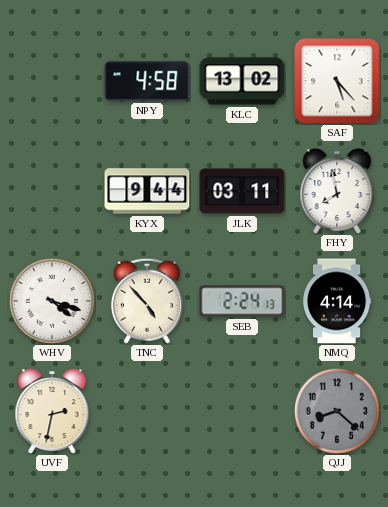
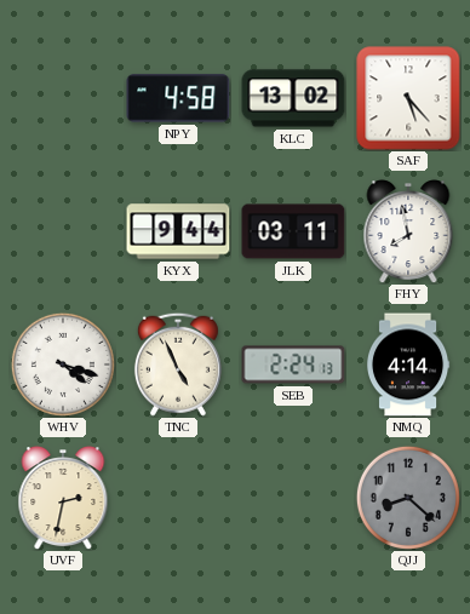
TNC: 4:53 -> 4:56
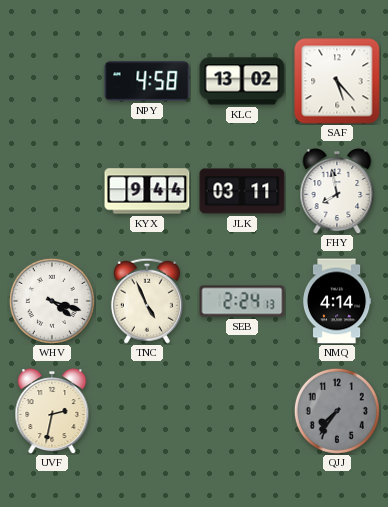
QJJ: 8:22 -> 7:36
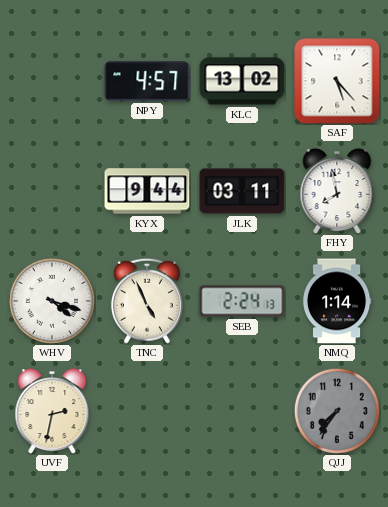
NPY: 4:58 -> 4:57
NMQ: 4:14 -> 1:14
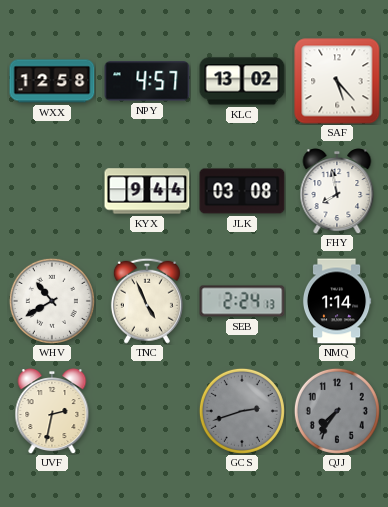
WXX: none -> 12:58
JLK: 03:11 -> 03:08
WHV: 4:18 -> 10:40
GCS: none -> 2:42
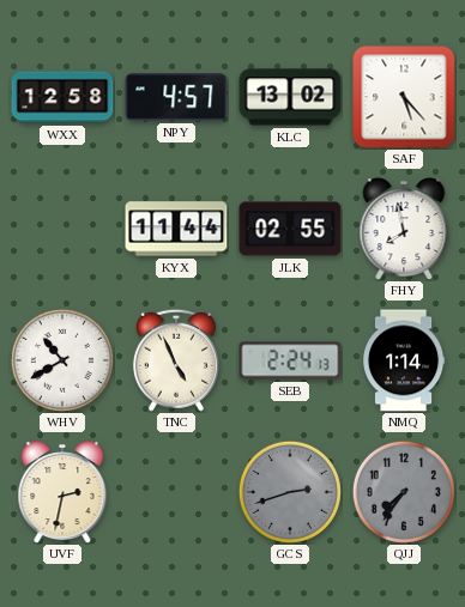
KYX: 9:44 -> 11:44
JLK: 03:08 -> 02:55
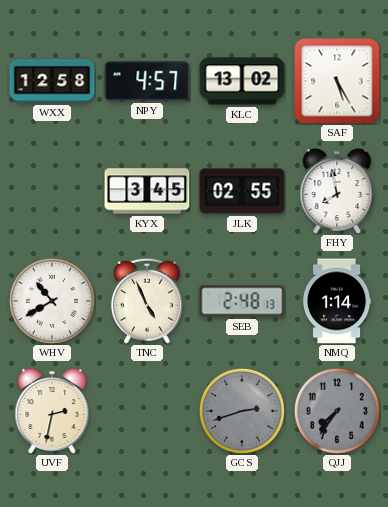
SAF: 5:23 -> 5:25
KYX: 11:44 -> 3:45
SEB: 2:24 -> 2:48
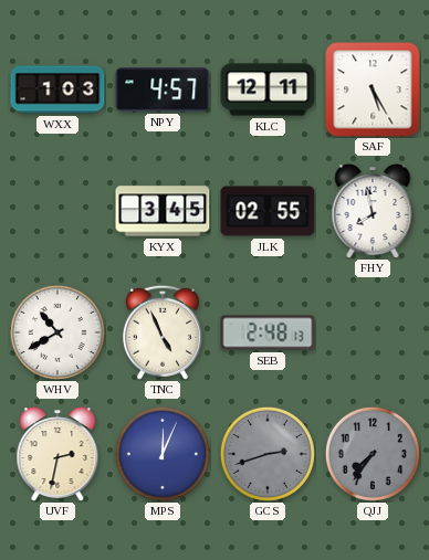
WXX: 12:58 -> 1:03
KLC: 13:02 -> 12:11
NMQ: 1:14 -> none
MPS: none -> 12:04
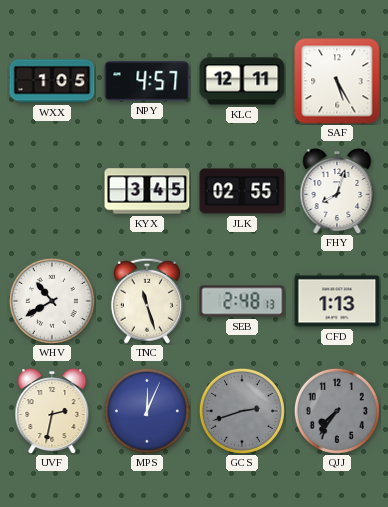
WXX: 1:03 -> 1:05
FHY: 7:58 -> 8:03
TNC: 4:56 -> 11:27
CFD: none -> 1:13
